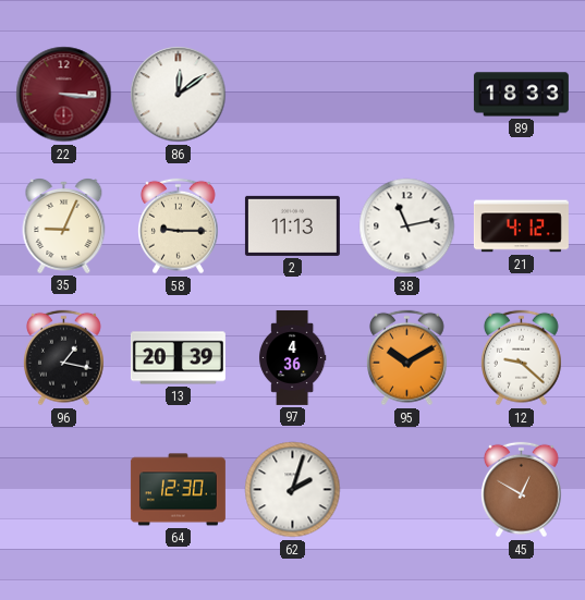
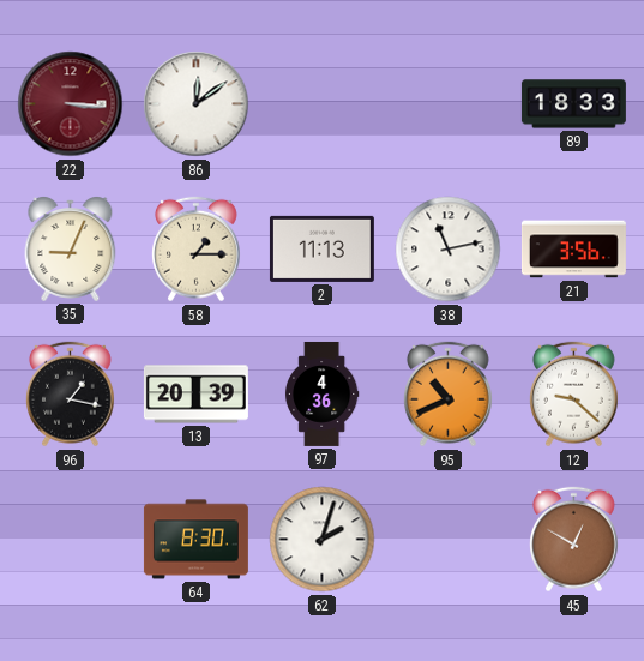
58: 9:15 -> 1:15
21: 4:12 -> 3:56
95: 10:10 -> 10:41
64: 12:30 -> 8:30
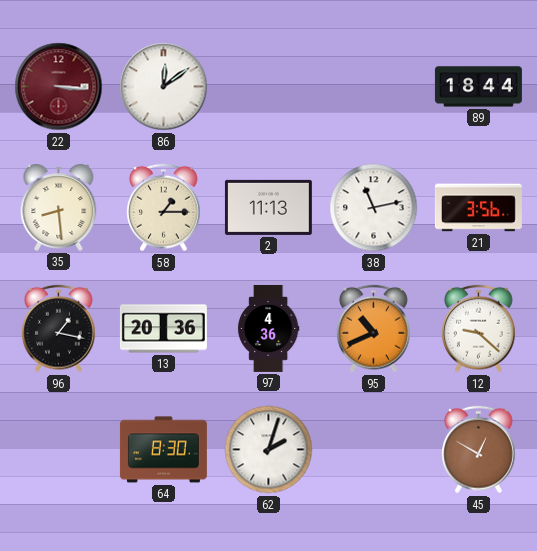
89: 18:33 -> 18:44
35: 9:04 -> 8:29
13: 20:39 -> 20:36
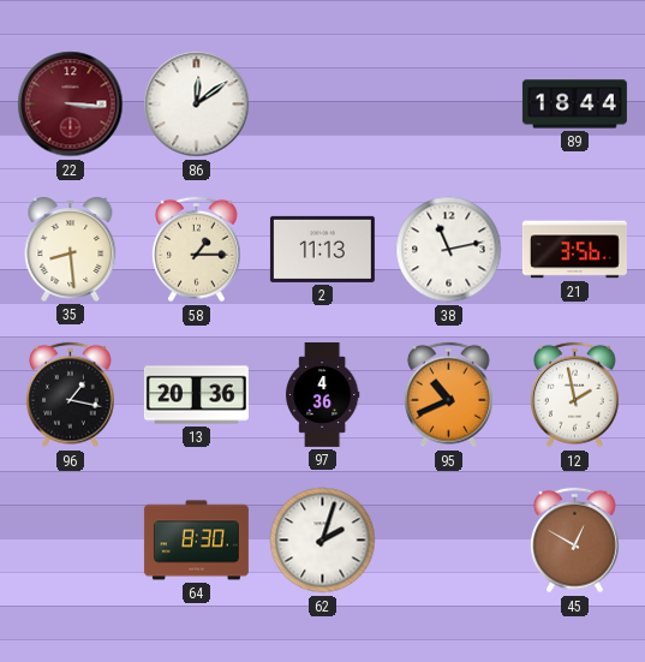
12: 9:22 -> 1:58
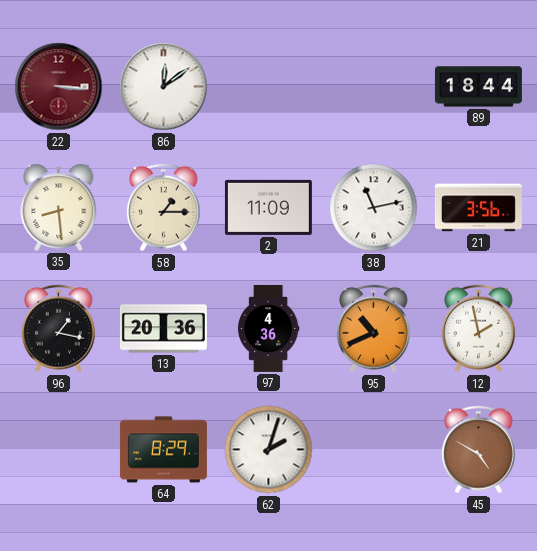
2: 11:13 -> 11:09
64: 8:30 -> 8:29
45: 12:50 -> 4:50
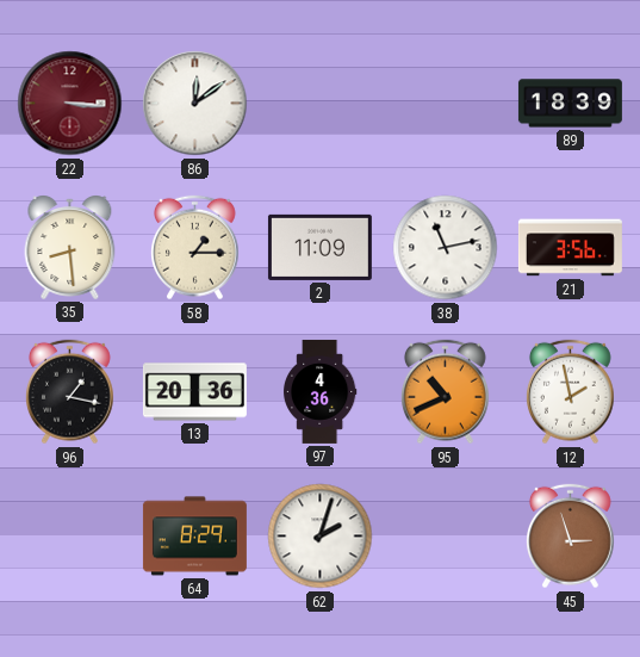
89: 18:44 -> 18:39
45: 4:50 -> 2:57
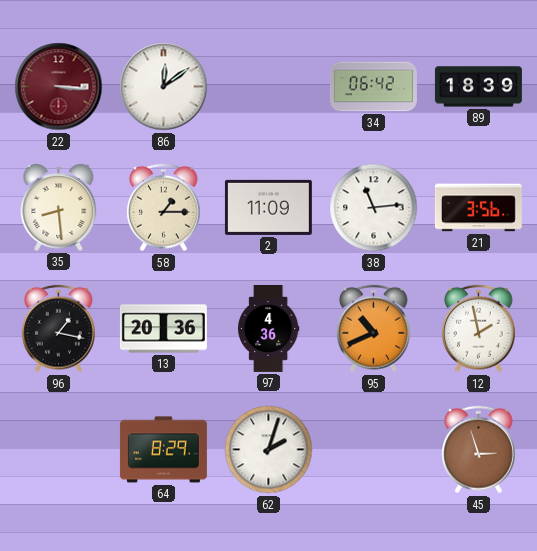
34: none -> 06:42
38: 11:13 -> 11:14
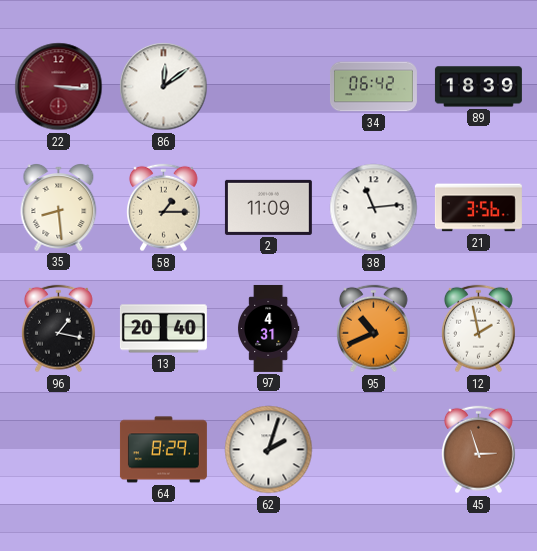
13: 20:36 -> 20:40
97: 4:36 -> 4:31
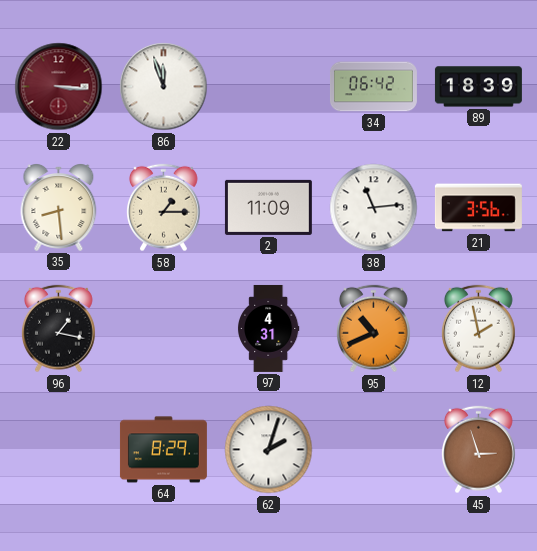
86: 12:09 -> 11:57
13: 20:40 -> none
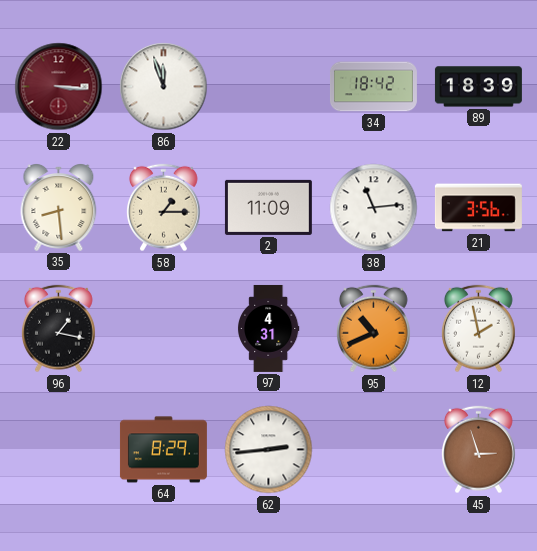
34: 06:42 -> 18:42
62: 2:03 -> 2:44
